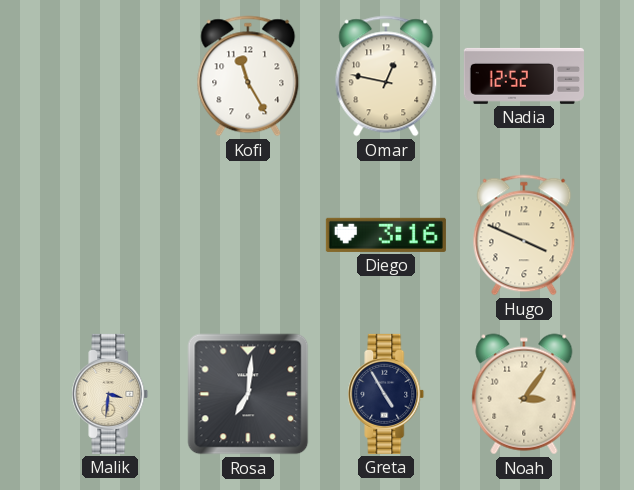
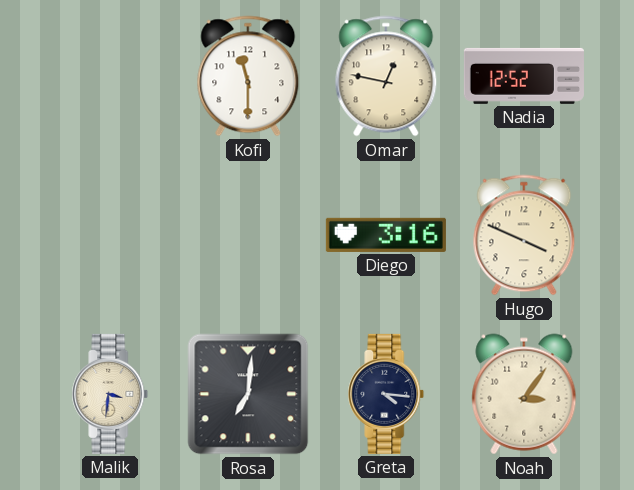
Kofi: 11:25 -> 11:30
Greta: 4:55 -> 4:16
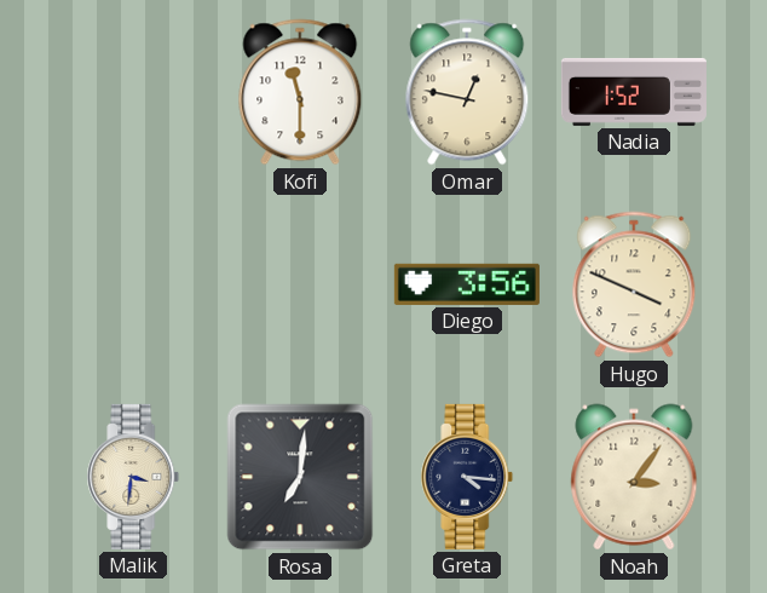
Nadia: 12:52 -> 1:52
Diego: 3:16 -> 3:56
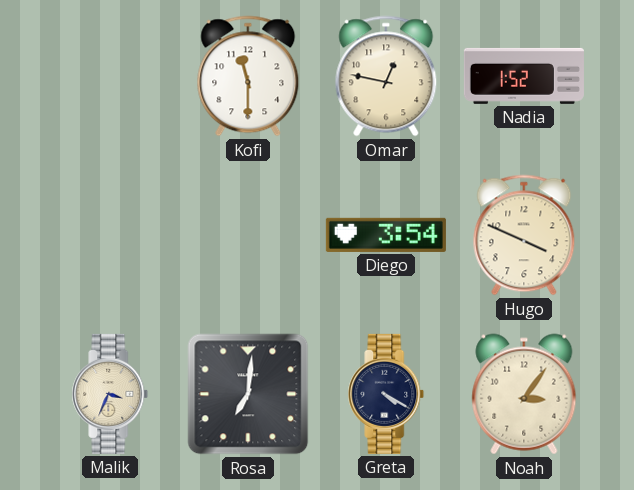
Diego: 3:56 -> 3:54
Malik: 3:31 -> 3:34
Greta: 4:16 -> 4:20
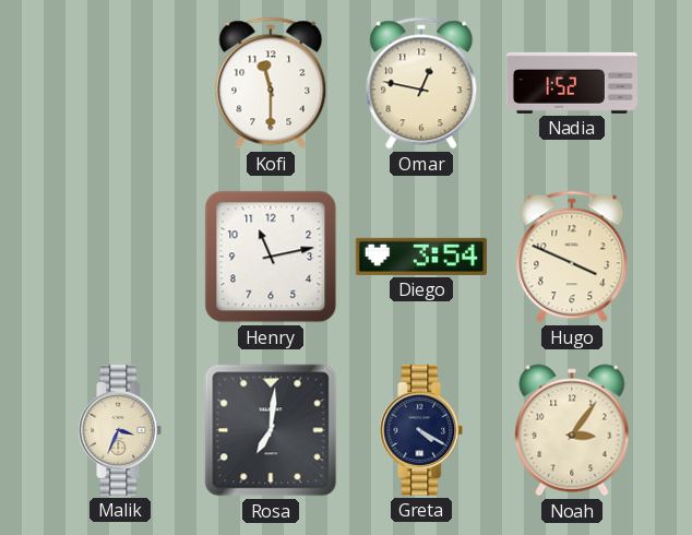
Henry: none -> 11:13
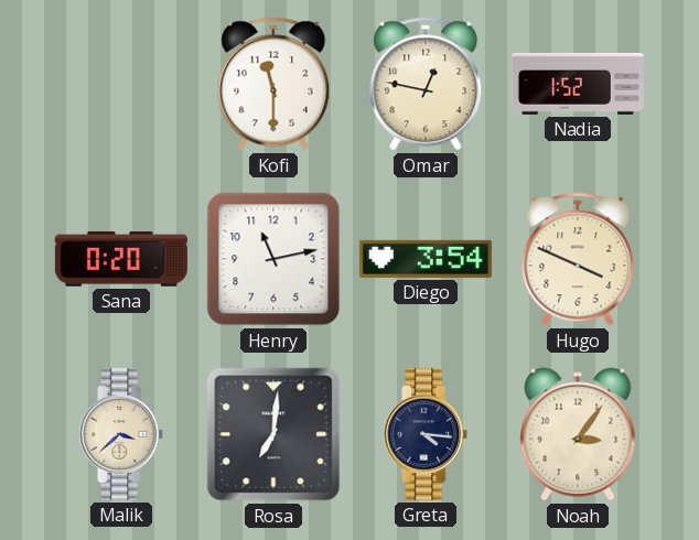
Sana: none -> 0:20
Malik: 3:34 -> 3:38
Greta: 4:20 -> 4:16
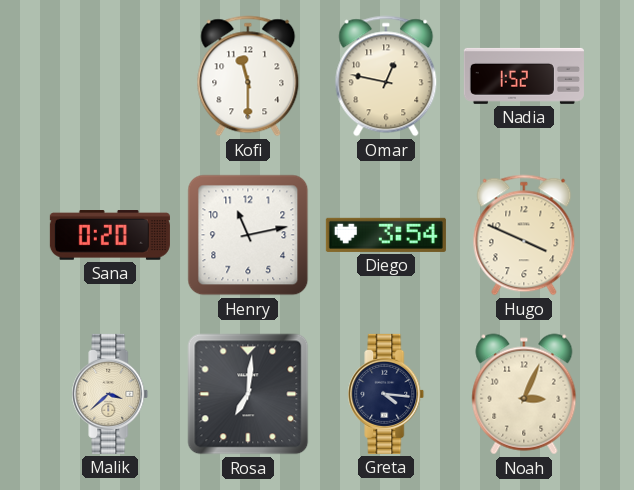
Noah: 3:06 -> 3:04
